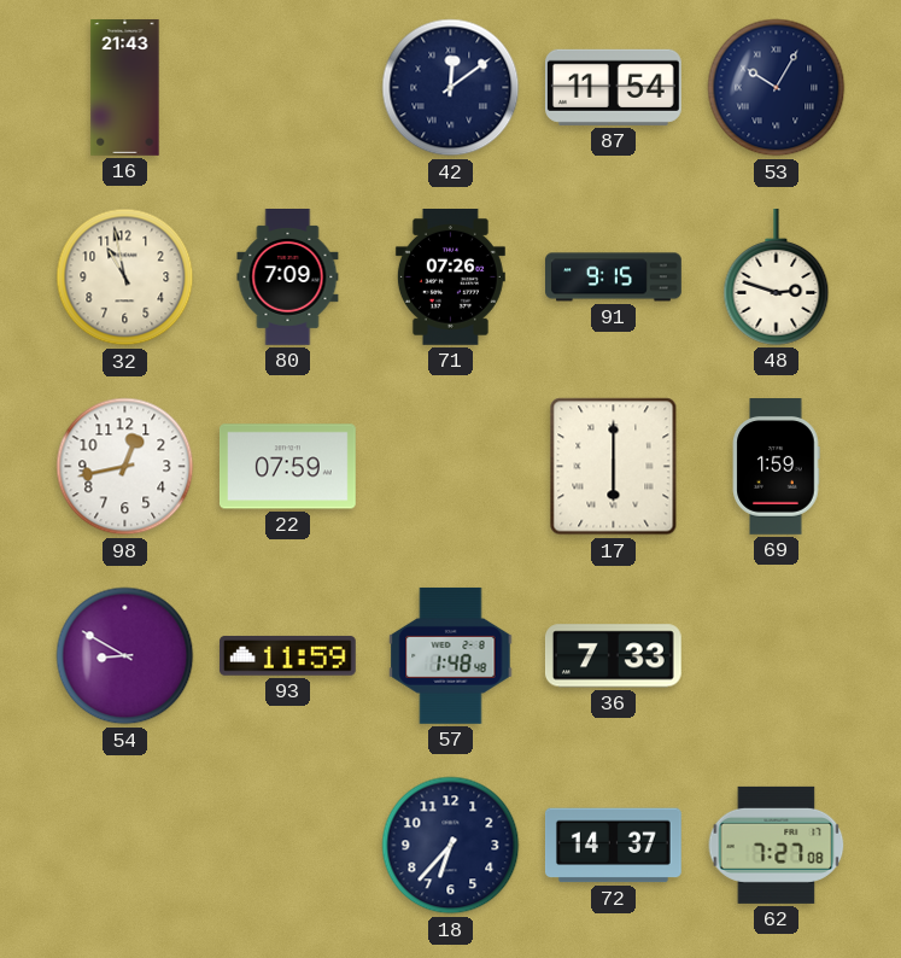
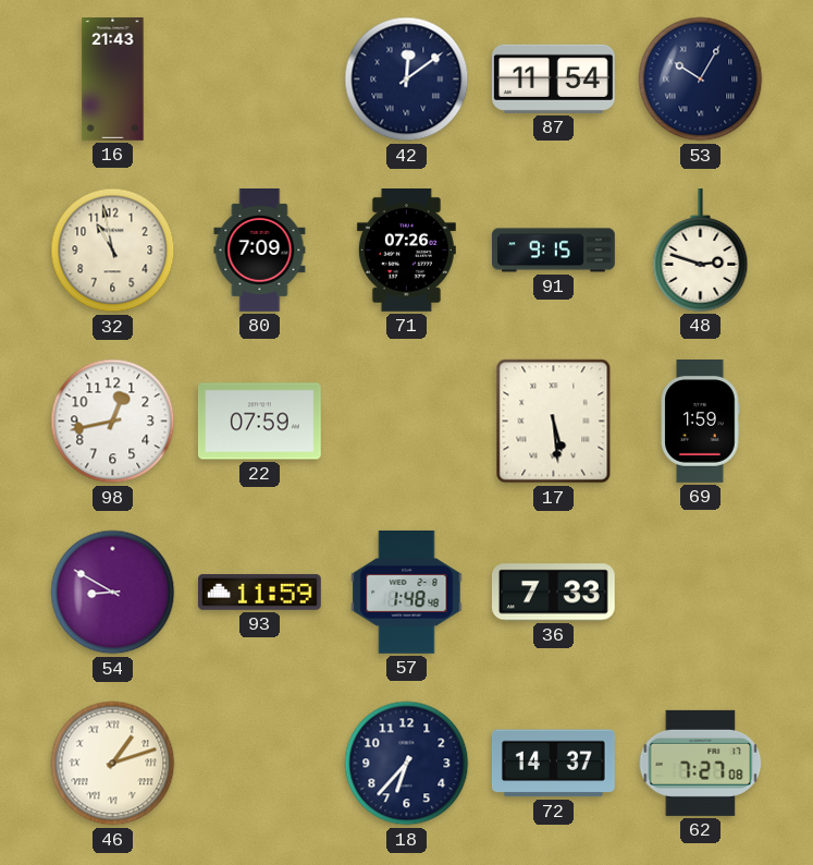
17: 6:00 -> 5:29
46: none -> 1:12
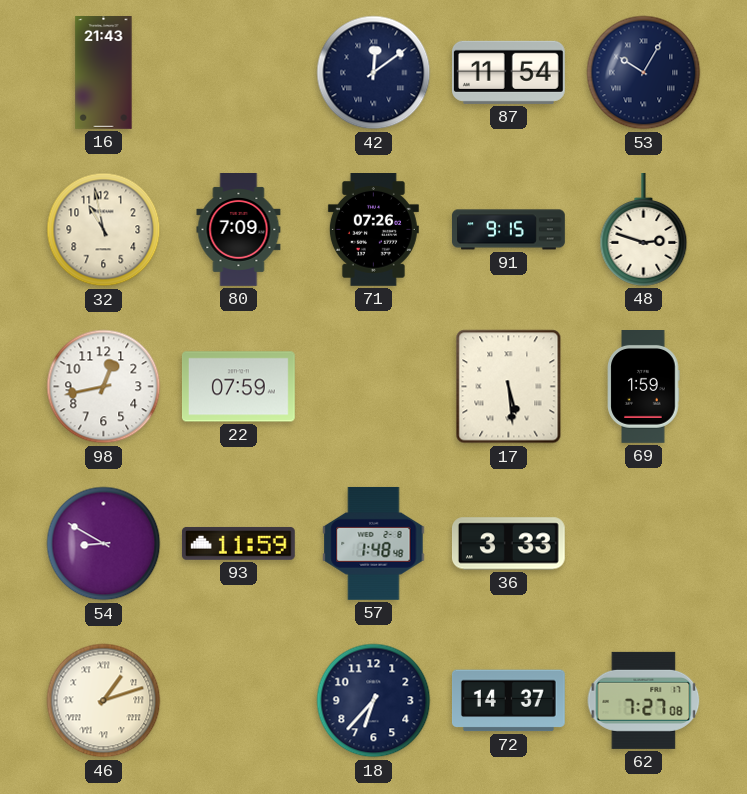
36: 7:33 -> 3:33
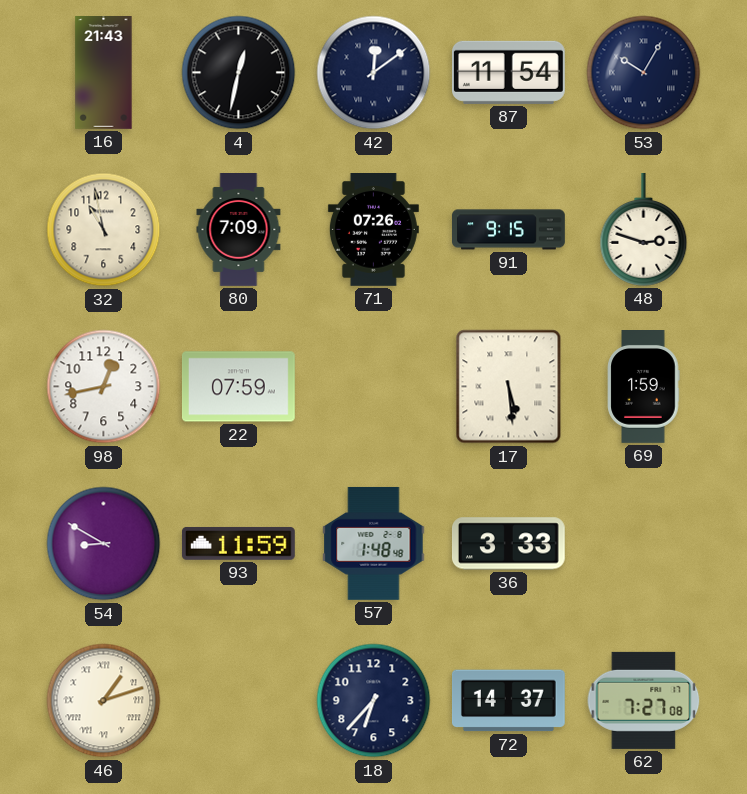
4: none -> 12:32
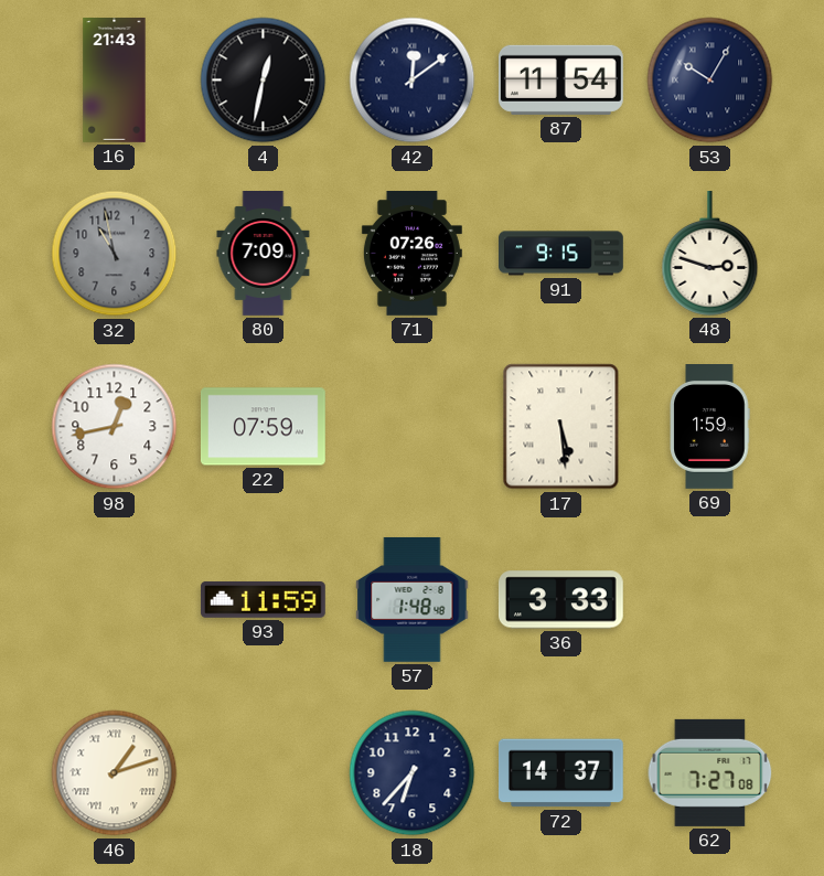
32 dial: cream -> grey
54: 8:50 -> none
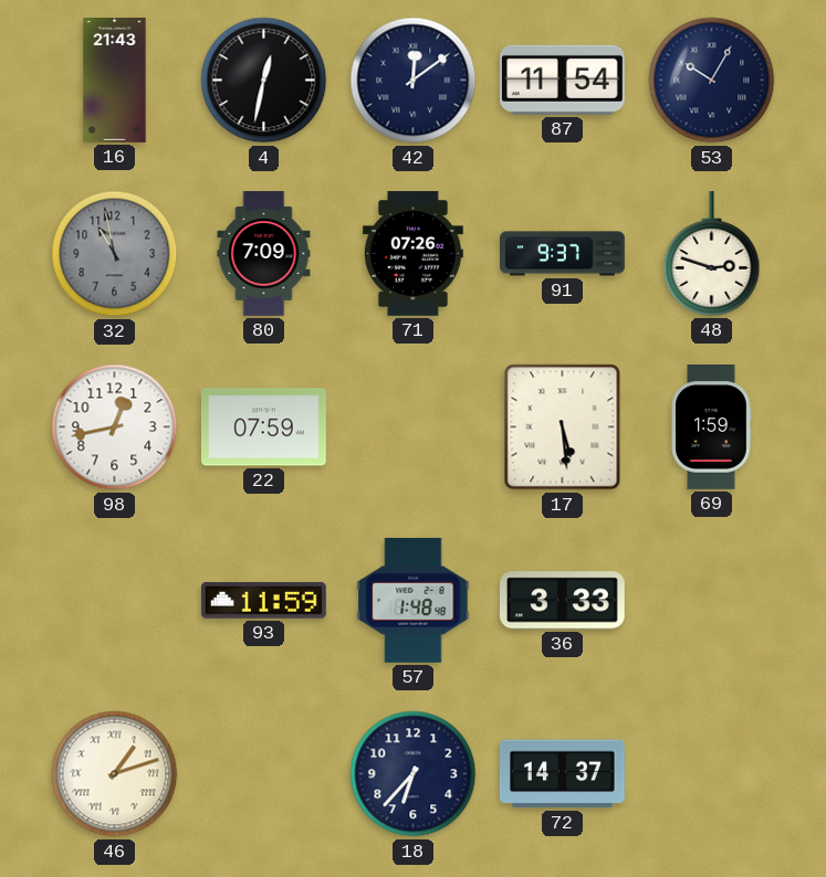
91: 9:15 -> 9:37
62: 7:27 -> none
